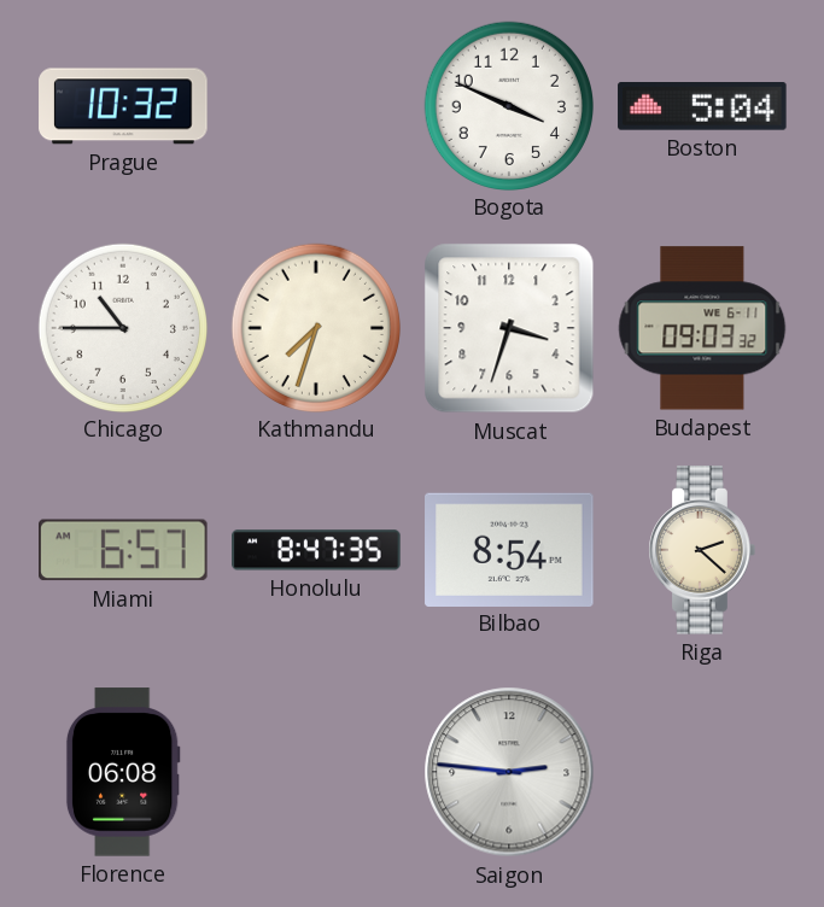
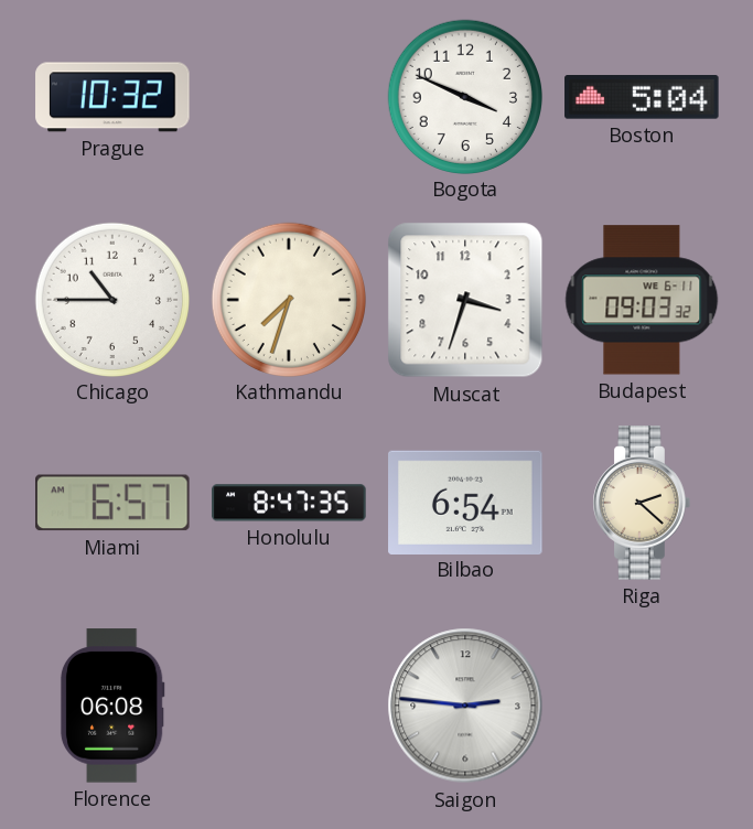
Bilbao: 8:54 -> 6:54
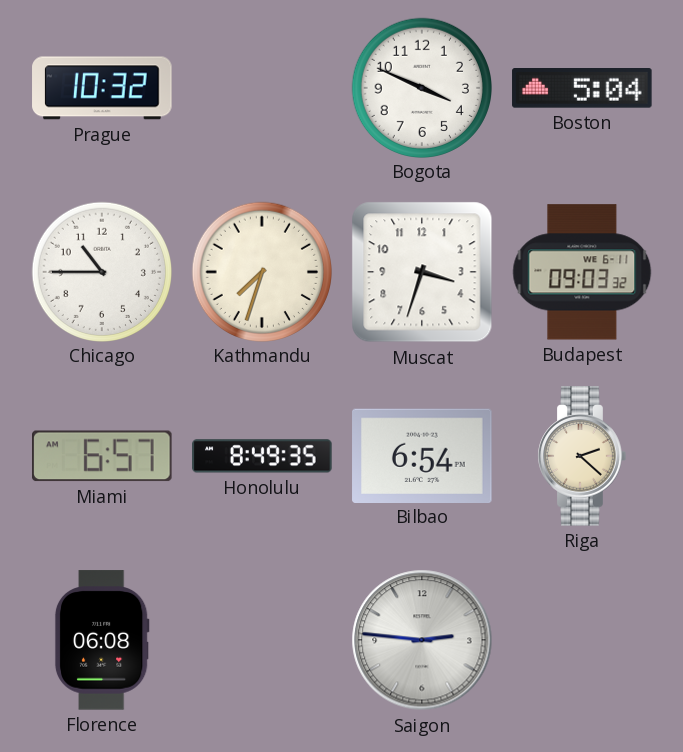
Honolulu: 8:47 -> 8:49
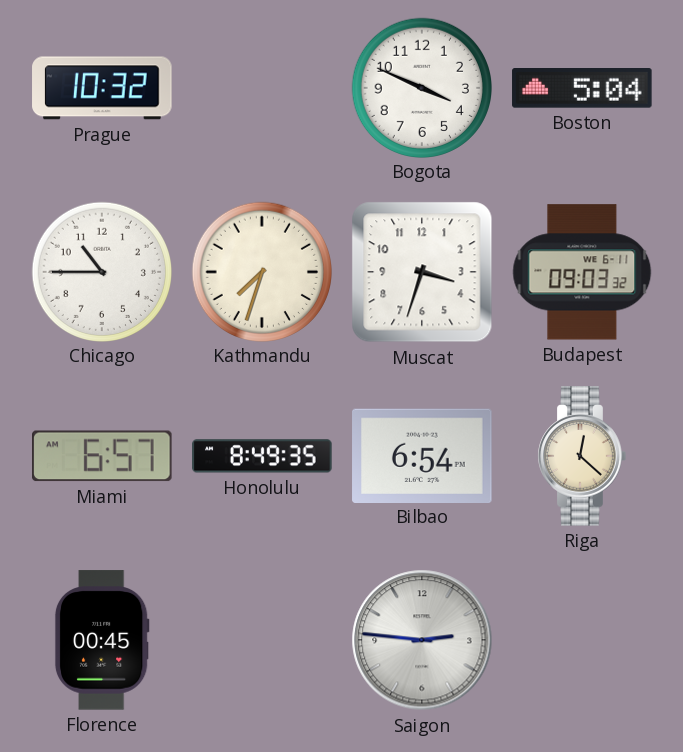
Riga: 2:22 -> 12:22
Florence: 06:08 -> 00:45
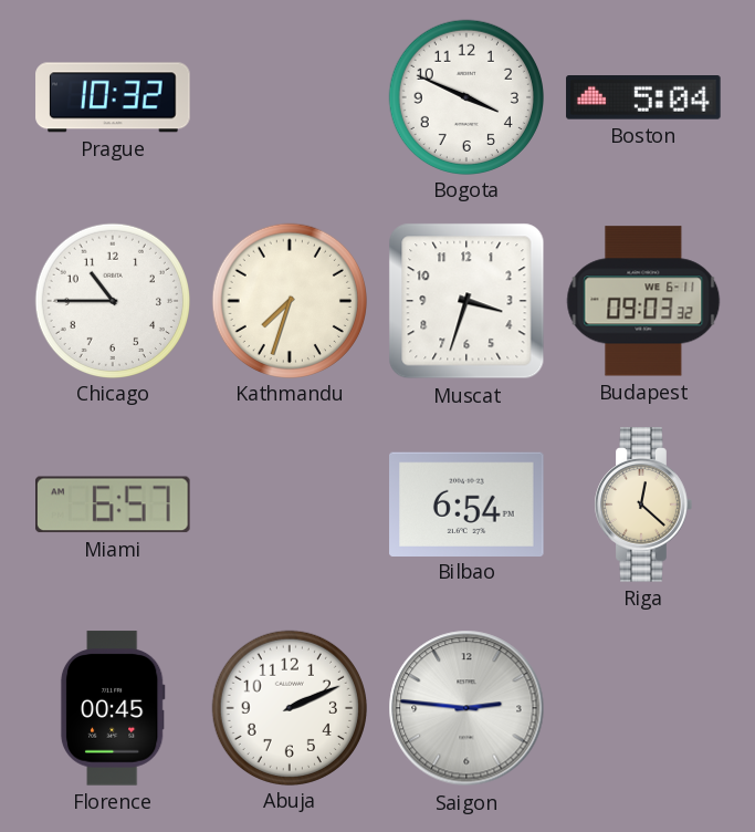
Honolulu: 8:49 -> none
Abuja: none -> 2:11
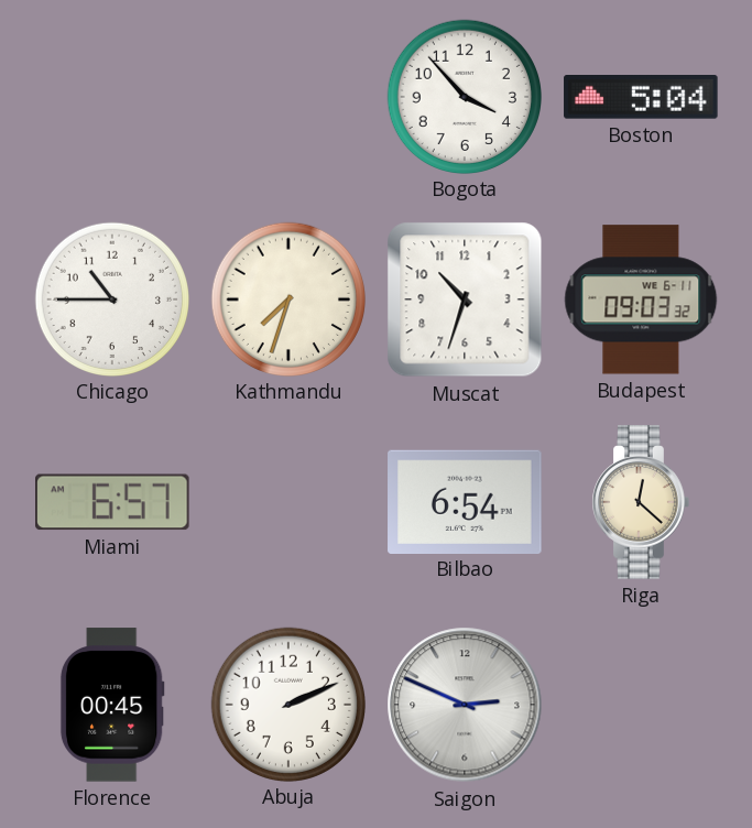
Prague: 10:32 -> none
Bogota: 3:49 -> 3:53
Muscat: 3:33 -> 10:33
Saigon: 2:46 -> 2:49
